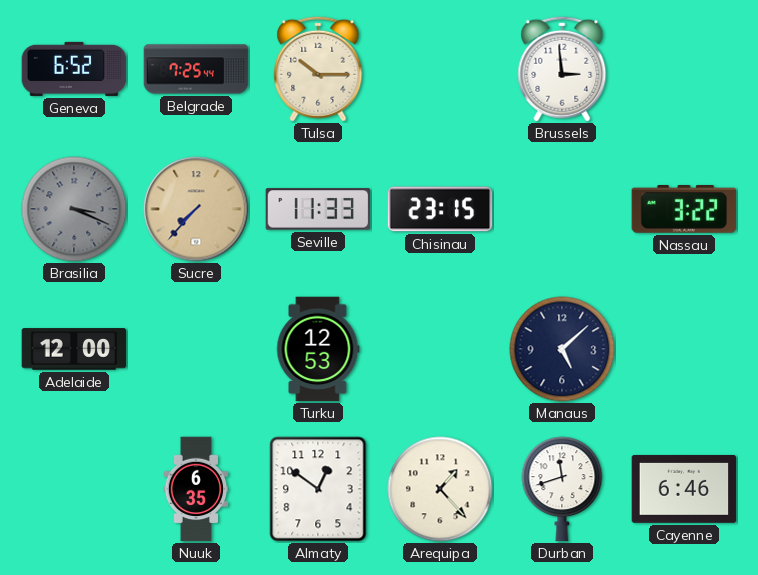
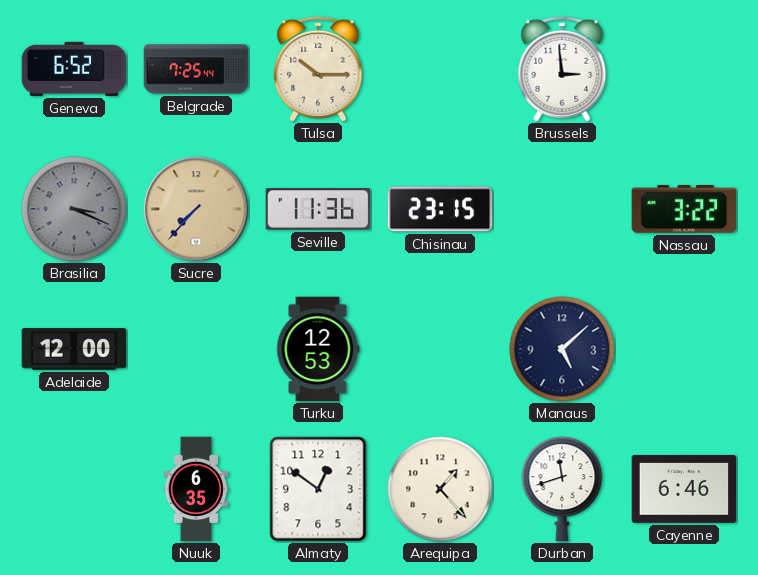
Seville: 11:33 -> 11:36
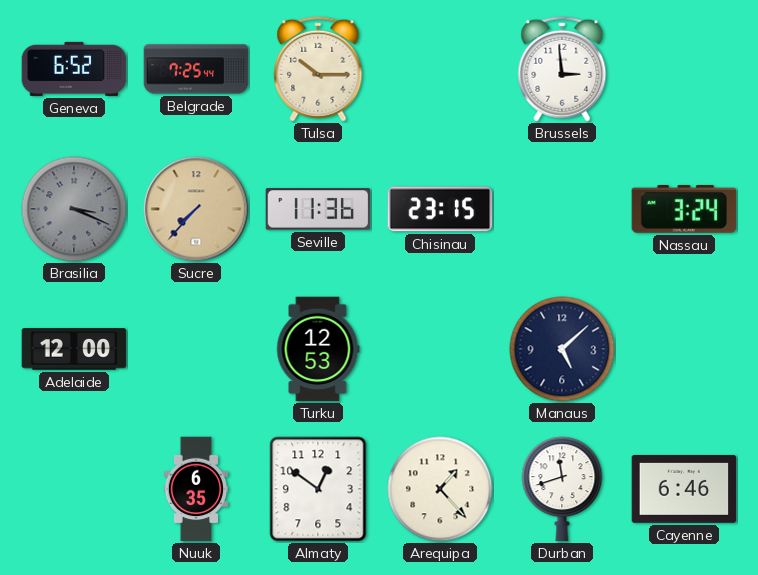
Nassau: 3:22 -> 3:24
